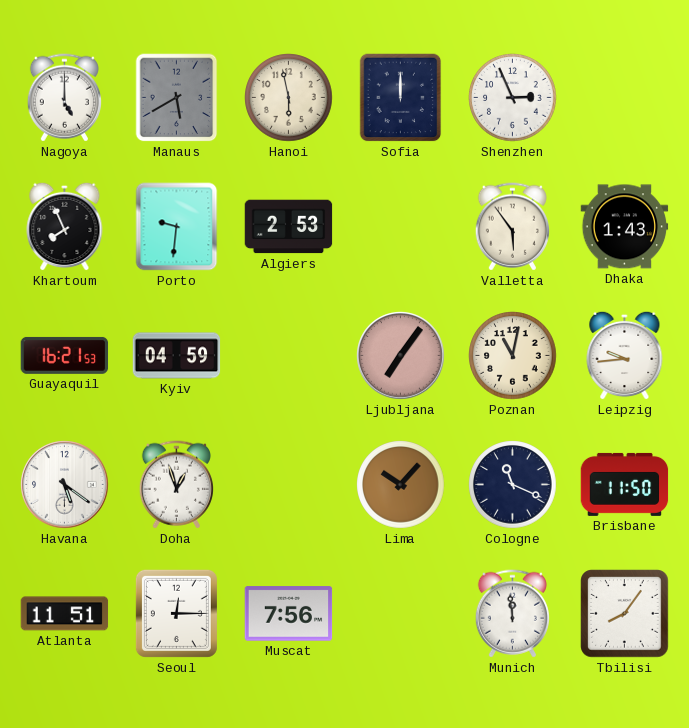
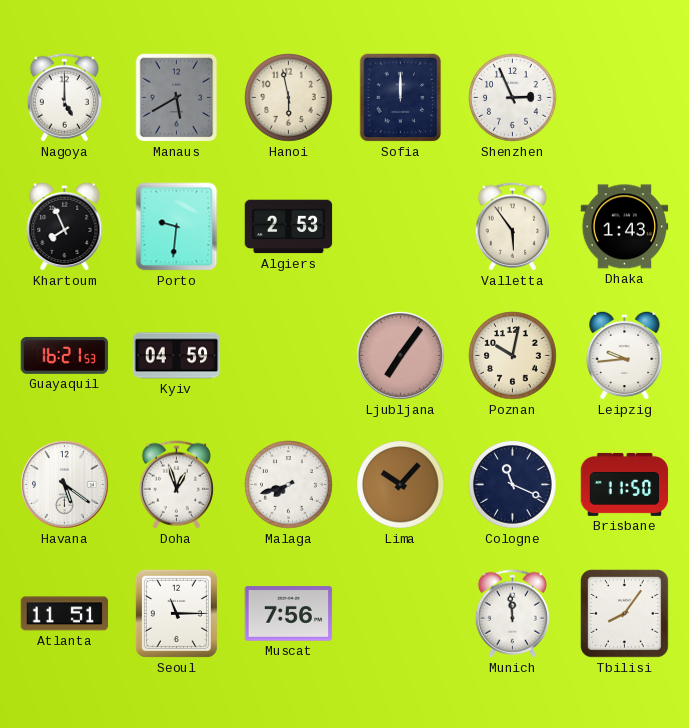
Poznan: 11:02 -> 10:02
Malaga: none -> 7:42
Seoul: 12:15 -> 11:15
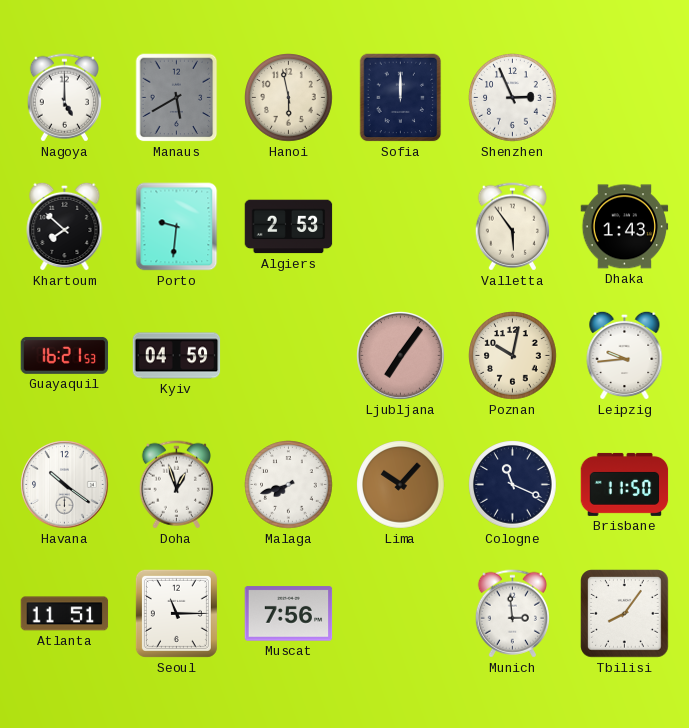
Khartoum: 7:56 -> 7:52
Havana: 5:21 -> 10:21
Munich: 11:59 -> 2:59
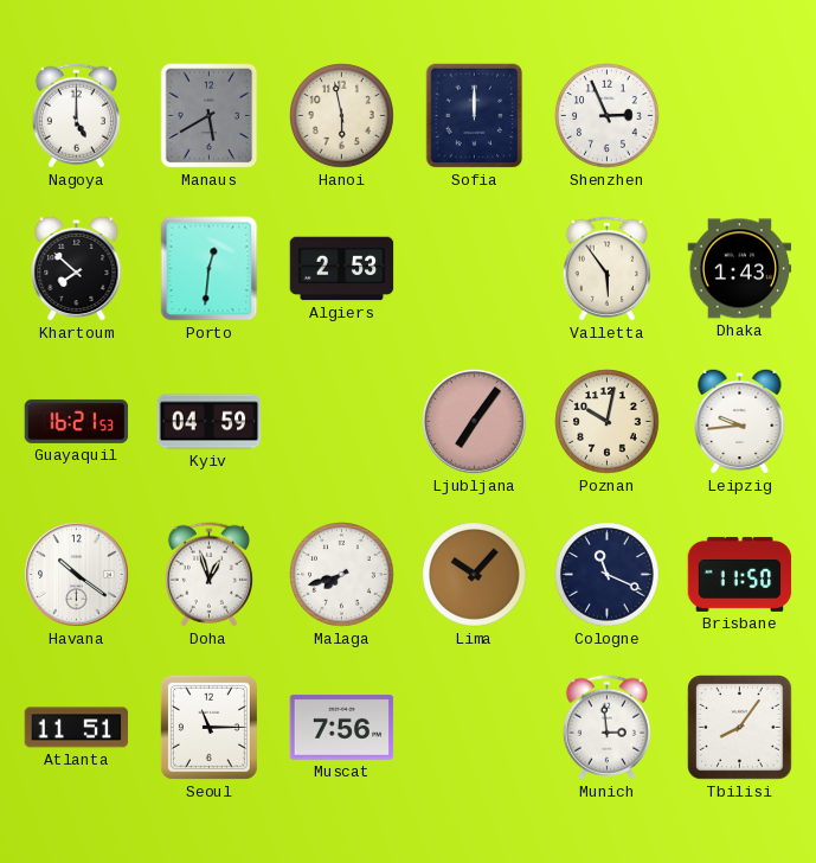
Porto: 9:31 -> 12:31
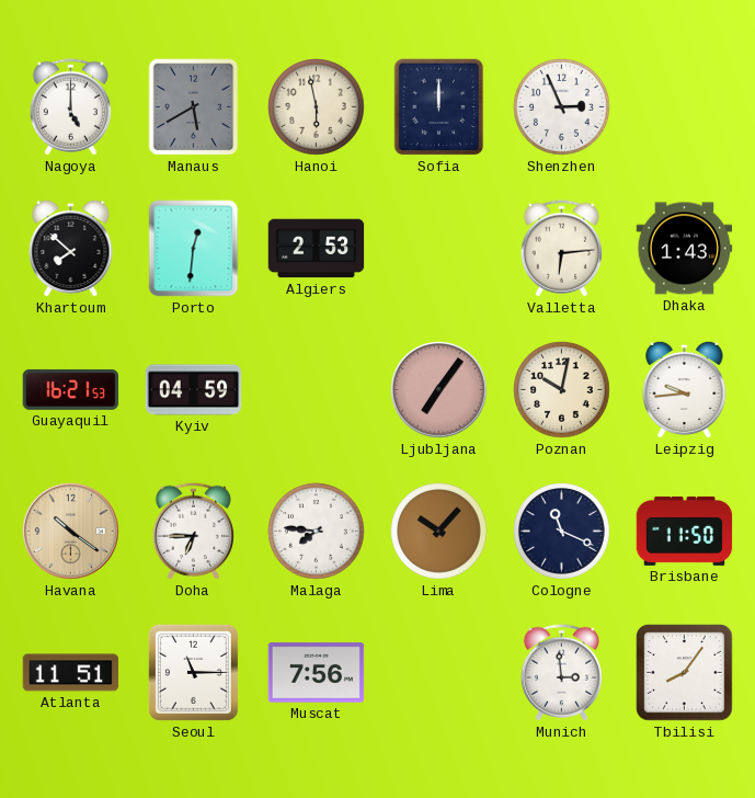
Valletta: 5:54 -> 6:14
Havana dial: white -> champagne
Doha: 12:57 -> 6:45
Malaga: 7:42 -> 7:46
